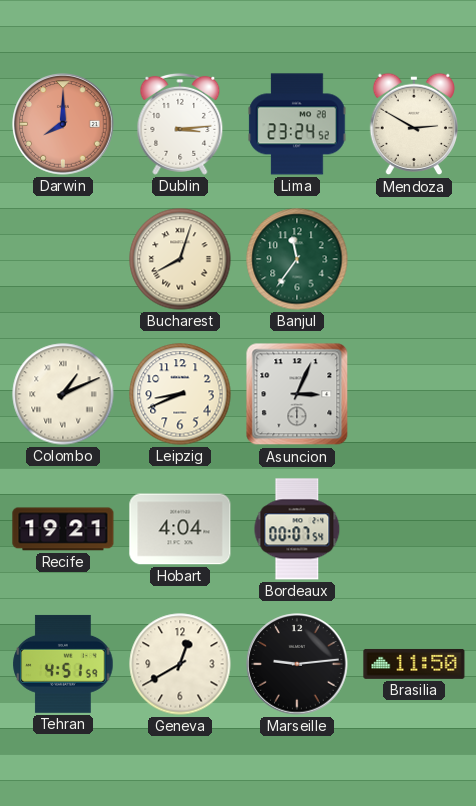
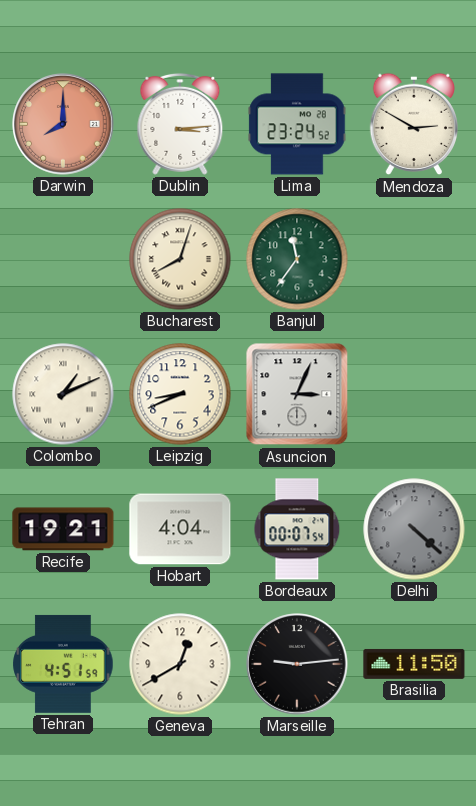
Delhi: none -> 4:22
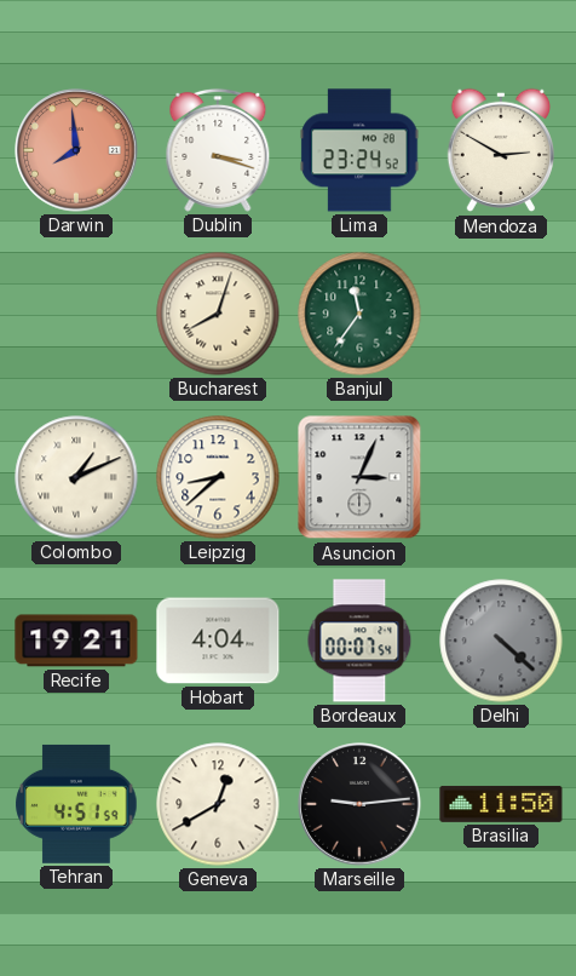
Darwin: 8:00 -> 7:59
Dublin: 3:14 -> 3:18
Leipzig: 8:41 -> 8:38
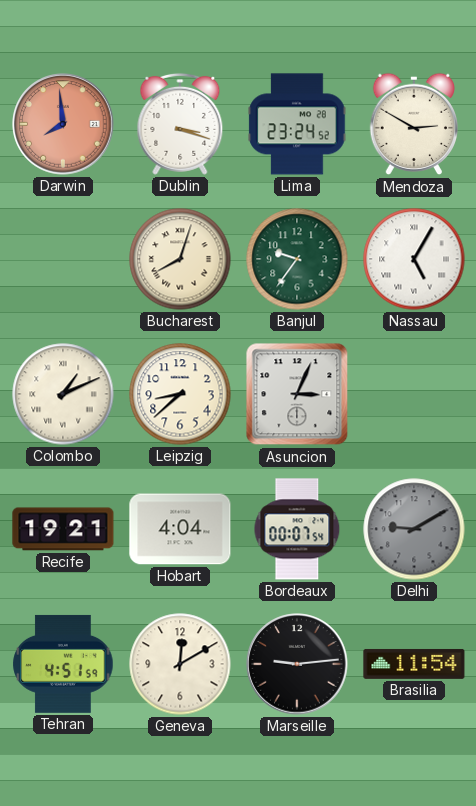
Banjul: 11:36 -> 9:36
Nassau: none -> 5:05
Delhi: 4:22 -> 9:10
Geneva: 12:40 -> 12:10
Brasilia: 11:50 -> 11:54
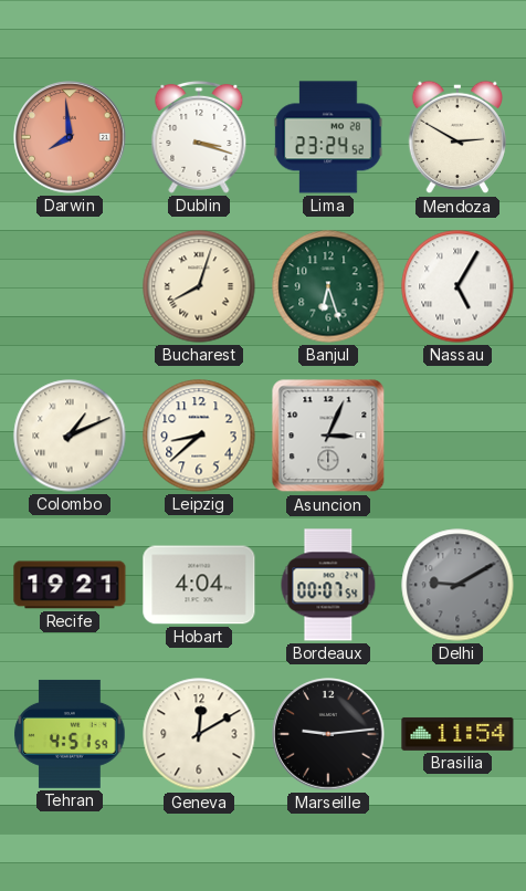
Banjul: 9:36 -> 6:27
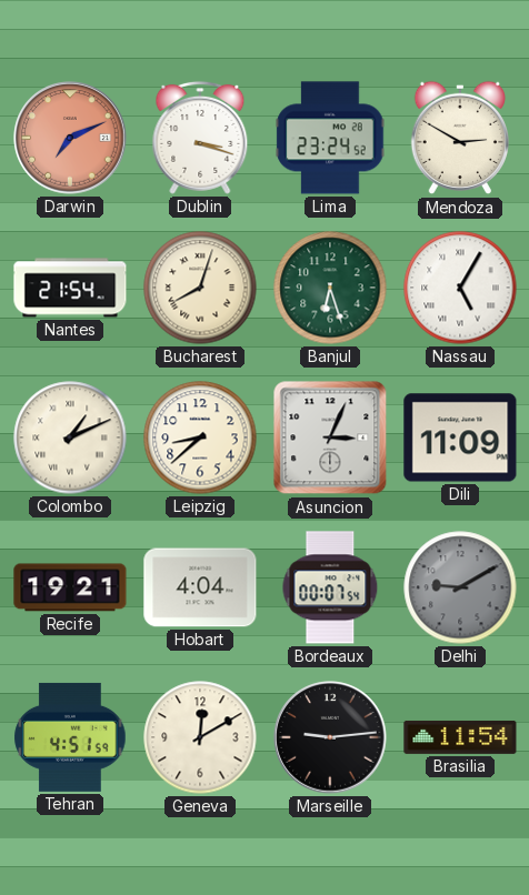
Darwin: 7:59 -> 7:11
Nantes: none -> 21:54
Dili: none -> 11:09
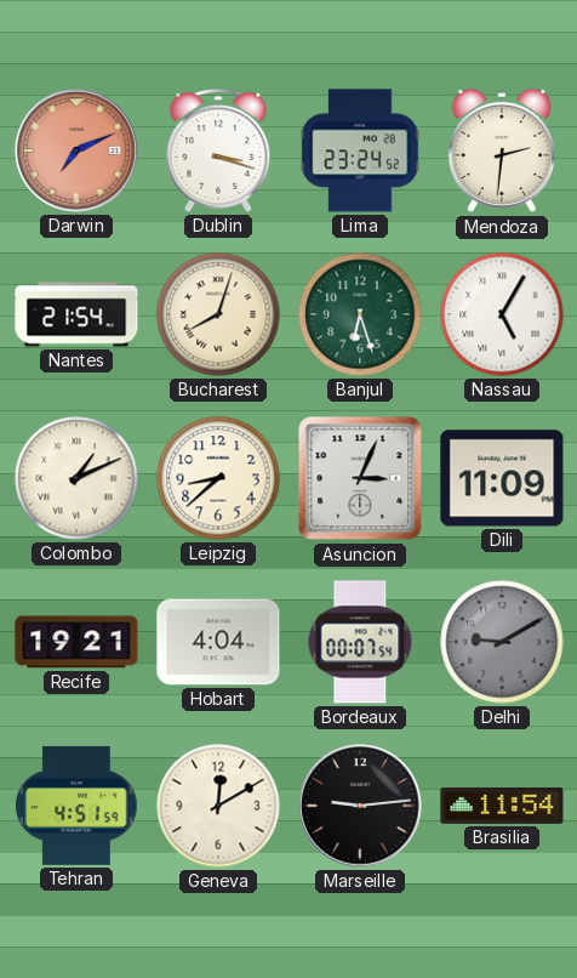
Mendoza: 2:50 -> 2:31
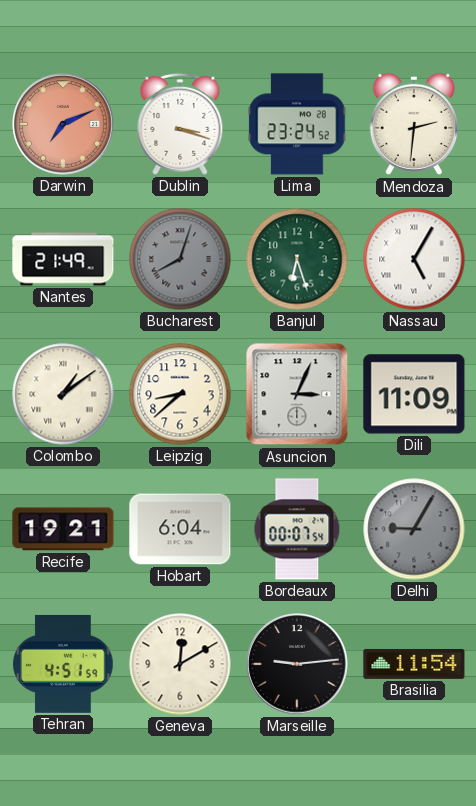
Nantes: 21:54 -> 21:49
Bucharest dial: cream -> grey
Colombo: 1:11 -> 1:09
Hobart: 4:04 -> 6:04
Delhi: 9:10 -> 9:05
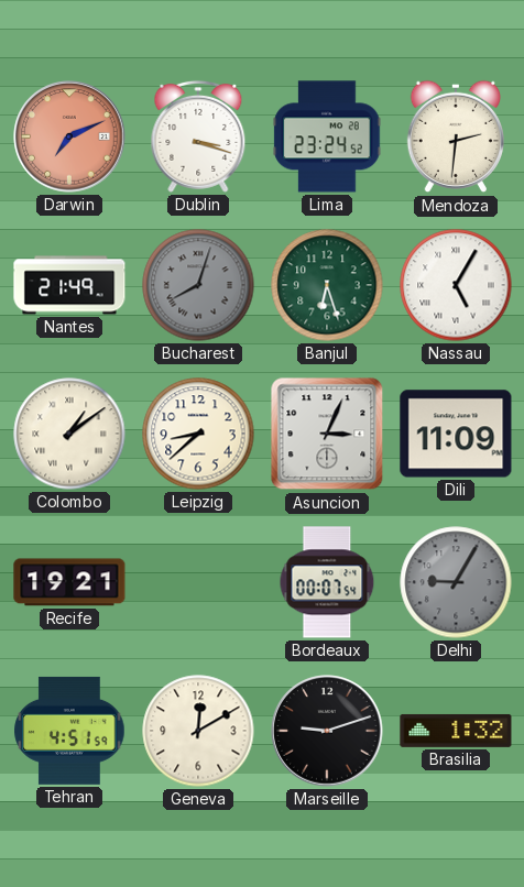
Hobart: 6:04 -> none
Marseille: 9:14 -> 9:12
Brasilia: 11:54 -> 1:32
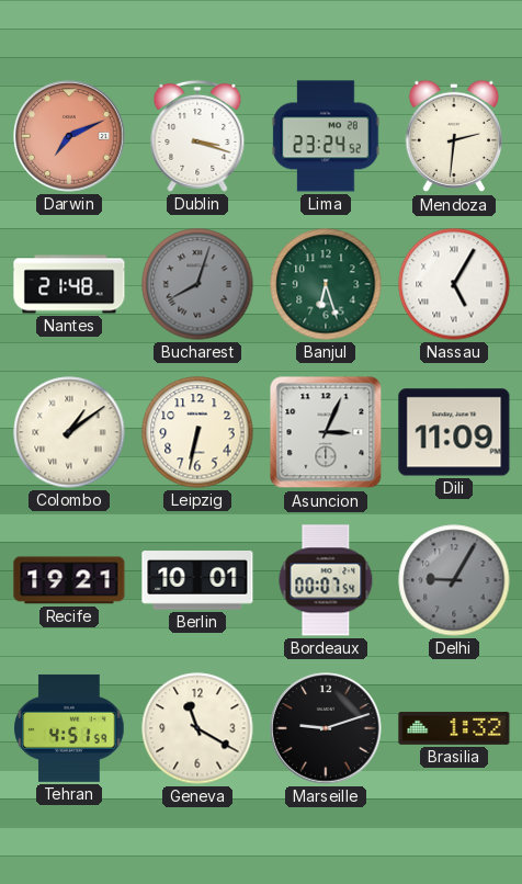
Nantes: 21:49 -> 21:48
Leipzig: 8:38 -> 6:32
Berlin: none -> 10:01
Geneva: 12:10 -> 11:20
